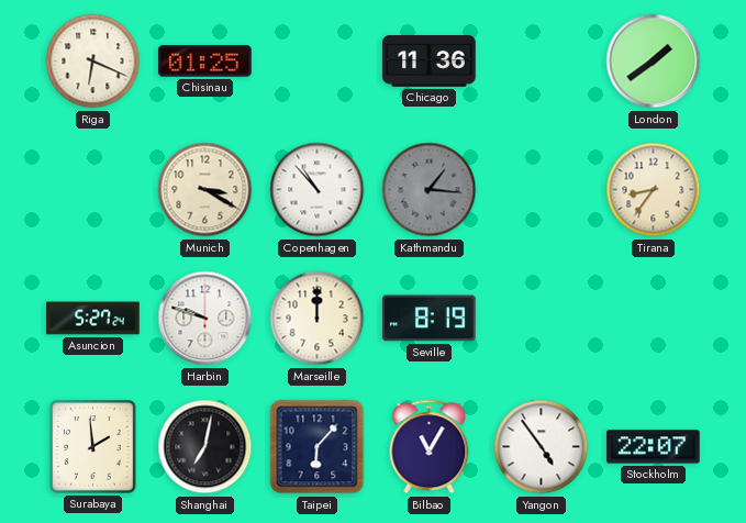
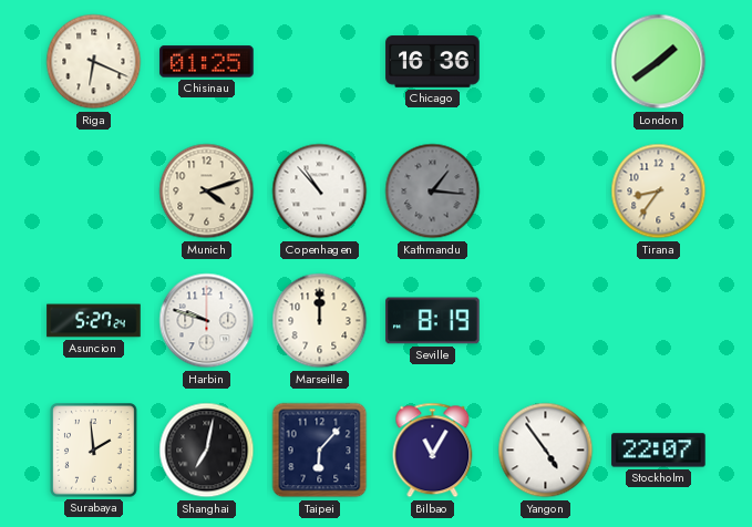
Chicago: 11:36 -> 16:36
Munich: 3:20 -> 4:12
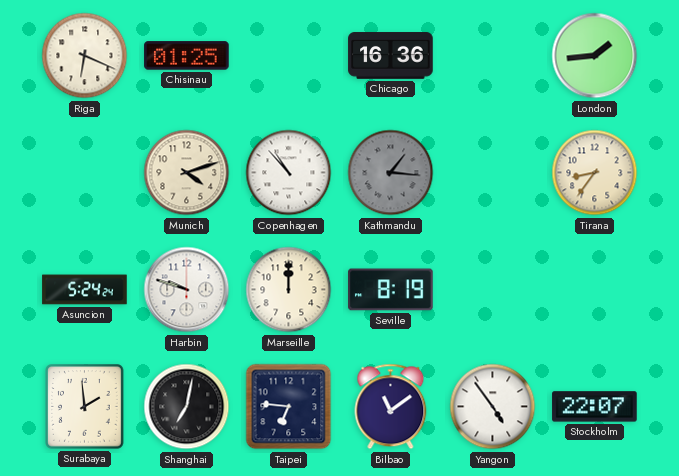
London: 1:39 -> 1:44
Asuncion: 5:27 -> 5:24
Taipei: 6:07 -> 6:46
Bilbao: 11:05 -> 11:09
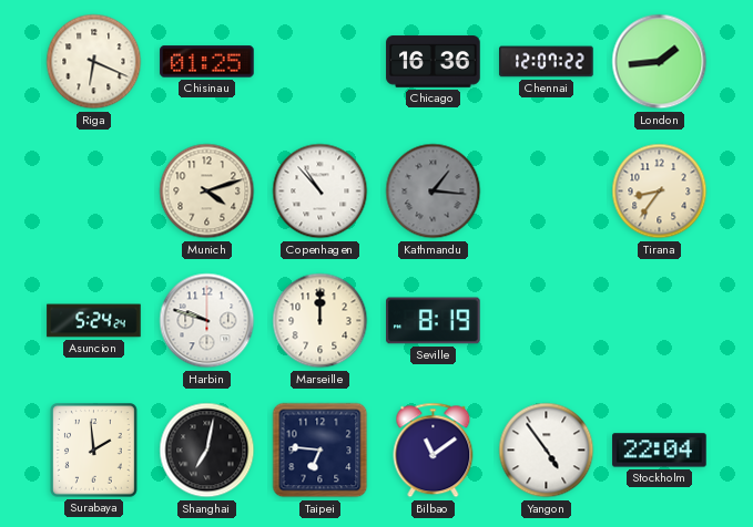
Chennai: none -> 12:07
Stockholm: 22:07 -> 22:04
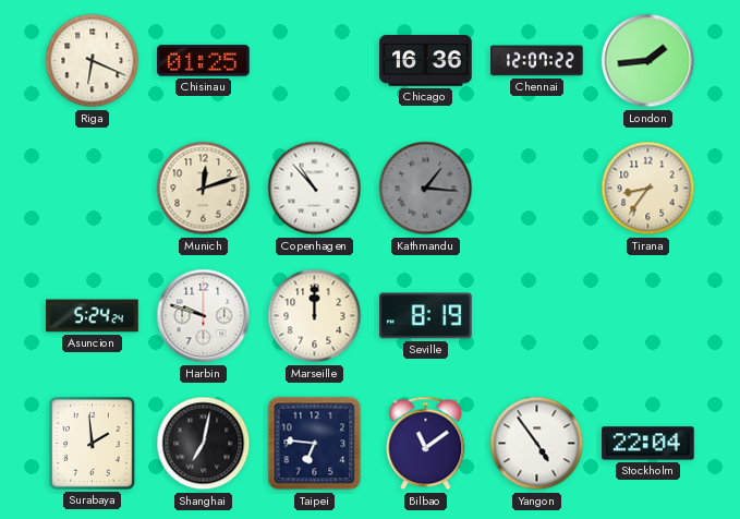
Munich: 4:12 -> 12:12
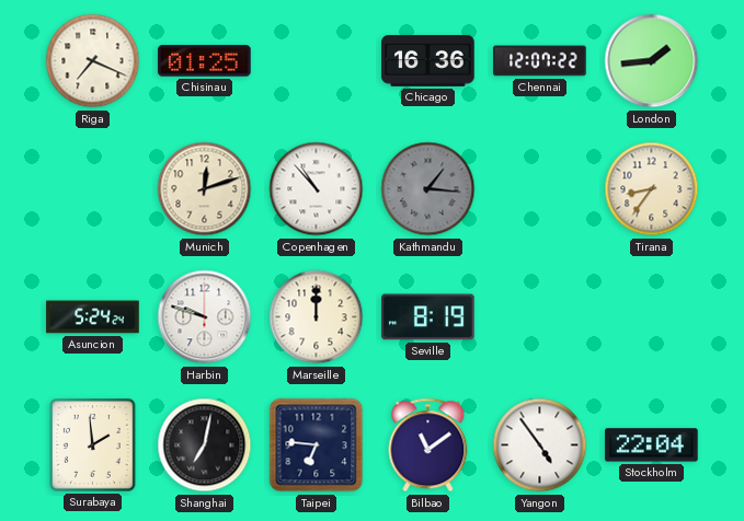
Riga: 6:19 -> 7:19
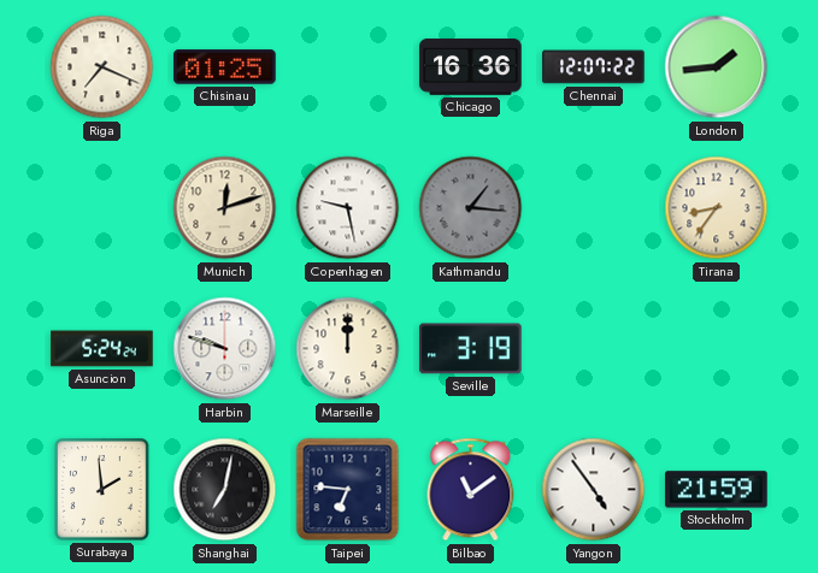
Copenhagen: 10:53 -> 9:28
Seville: 8:19 -> 3:19
Stockholm: 22:04 -> 21:59
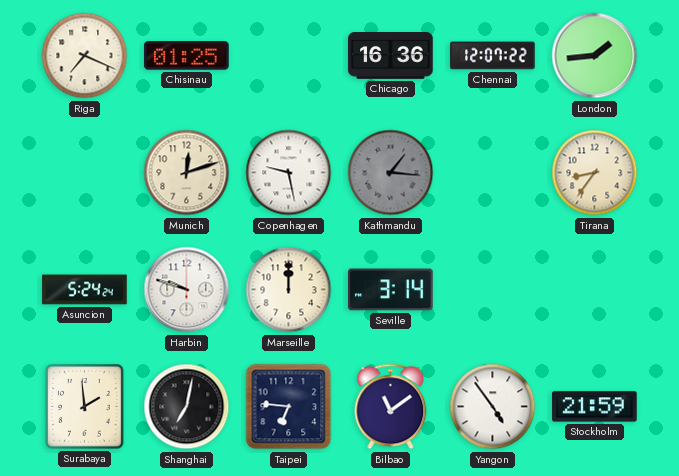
Seville: 3:19 -> 3:14
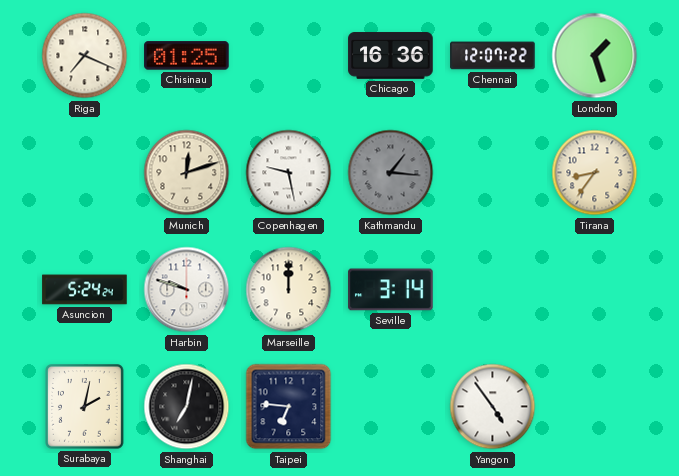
London: 1:44 -> 1:27
Surabaya: 1:59 -> 2:02
Bilbao: 11:09 -> none
Stockholm: 21:59 -> none
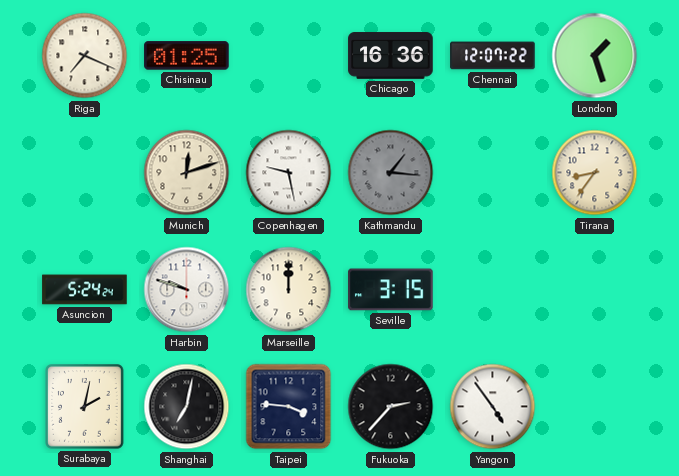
Seville: 3:14 -> 3:15
Taipei: 6:46 -> 3:46
Fukuoka: none -> 2:37
